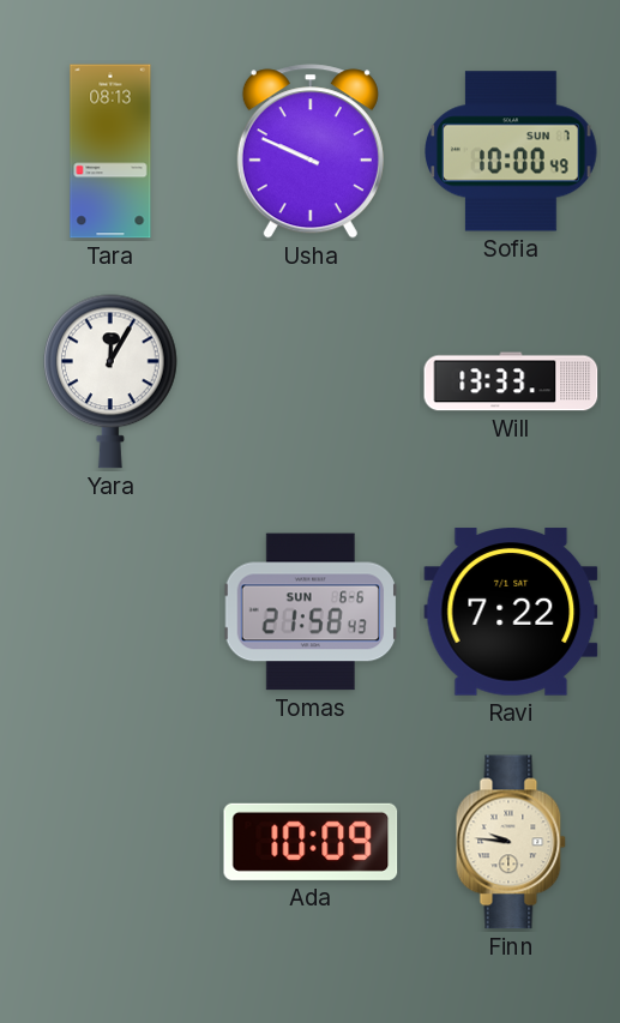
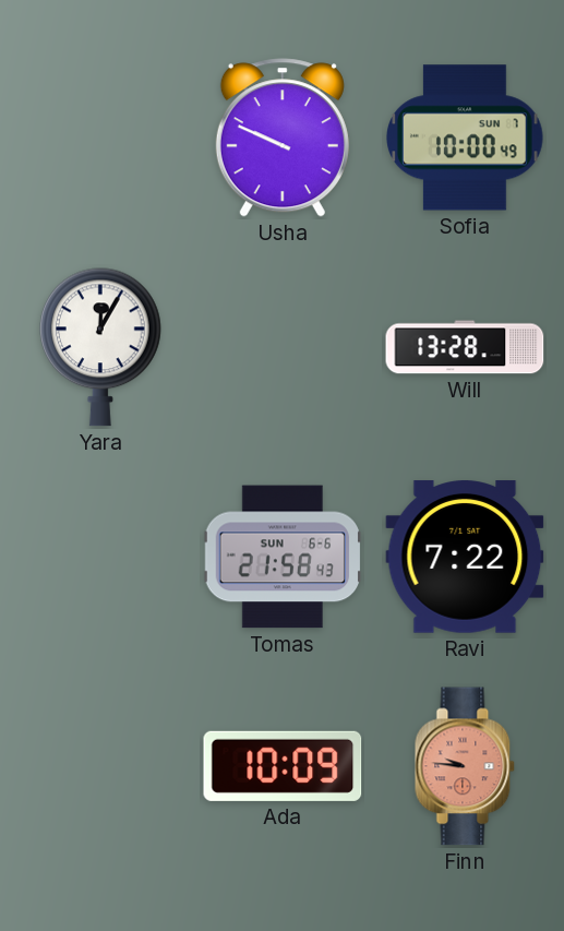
Tara: 08:13 -> none
Will: 13:33 -> 13:28
Finn dial: cream -> salmon
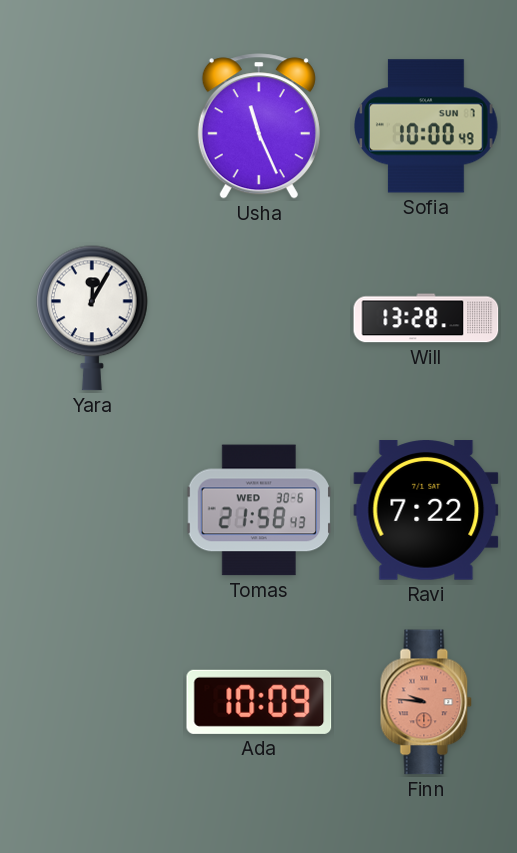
Usha: 9:49 -> 11:26
Tomas date: SUN 6-6 -> WED 30-6
